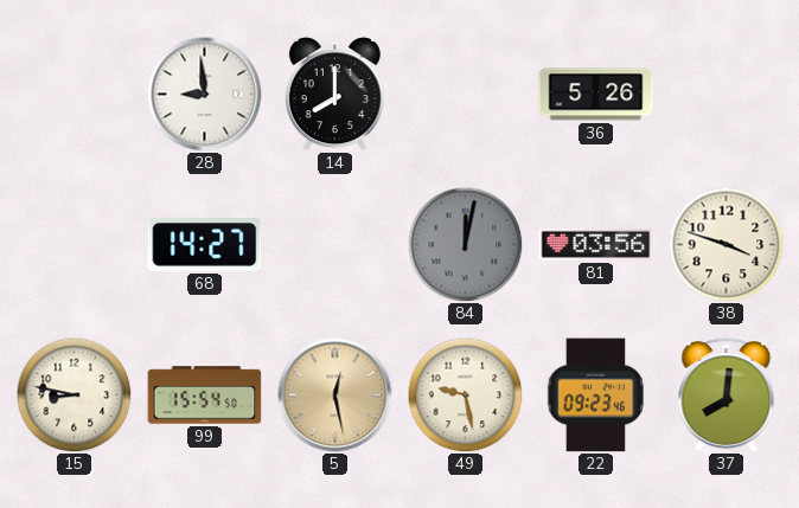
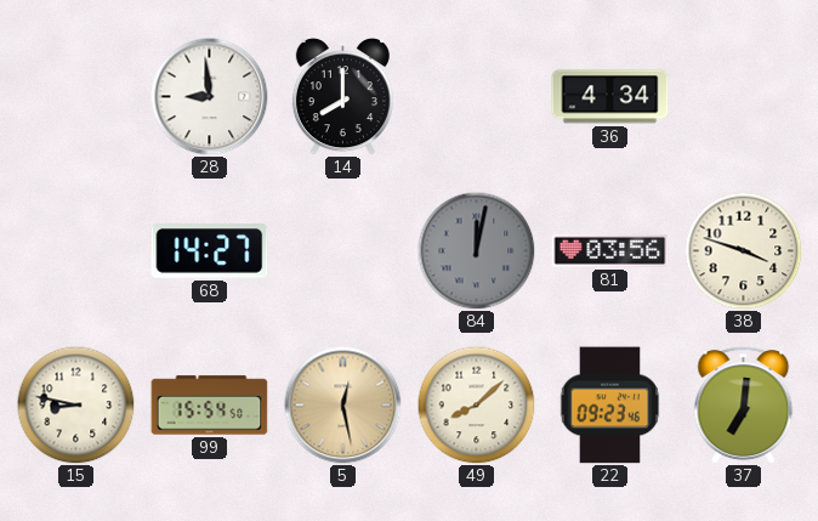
36: 5:26 -> 4:34
49: 9:28 -> 8:08
37: 8:01 -> 7:01
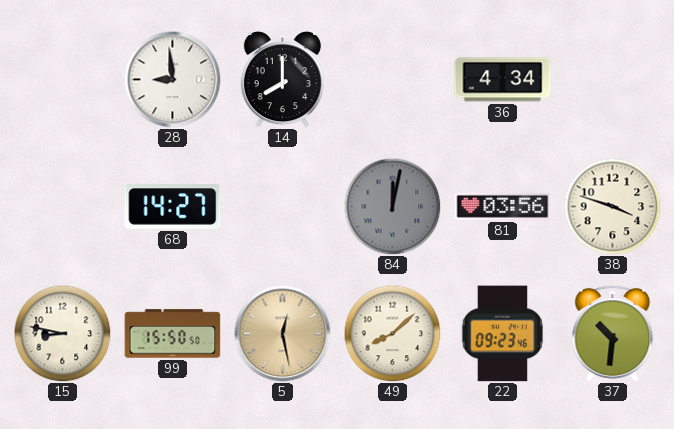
99: 15:54 -> 15:50
37: 7:01 -> 10:31
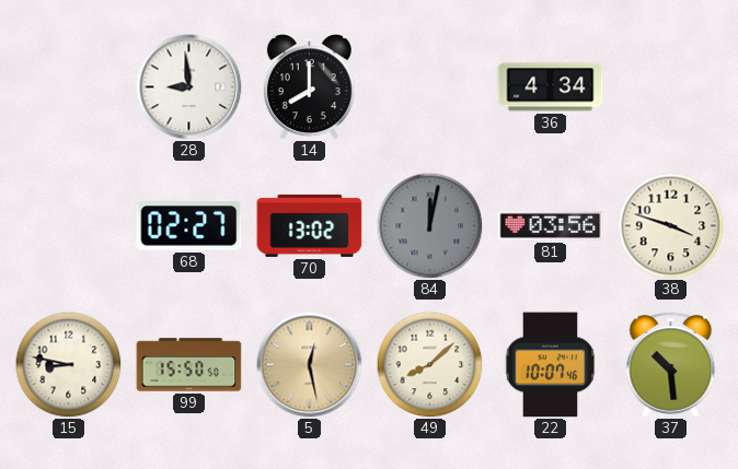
68: 14:27 -> 02:27
70: none -> 13:02
22: 09:23 -> 10:07
37: 10:31 -> 10:29
